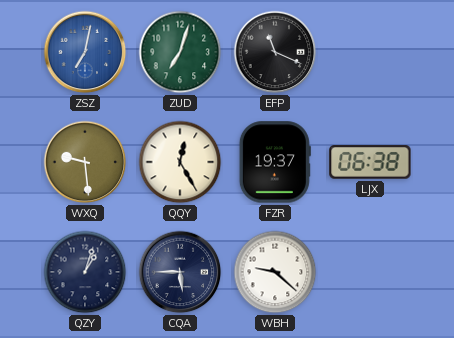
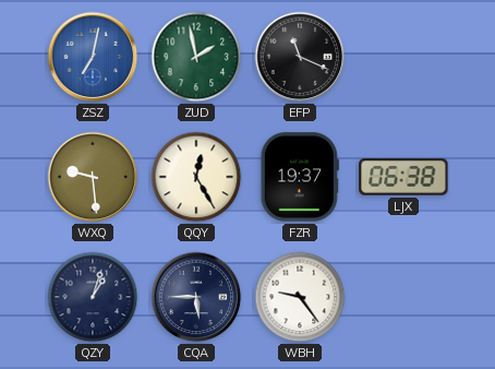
ZUD: 7:03 -> 1:58
WBH: 9:22 -> 9:24
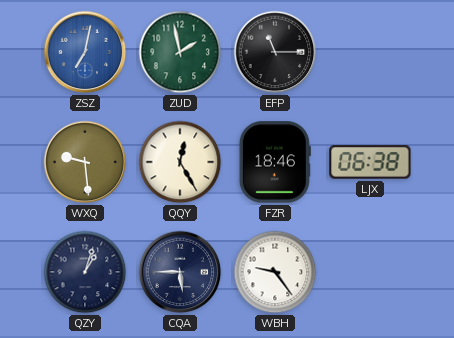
EFP: 11:19 -> 11:15
FZR: 19:37 -> 18:46
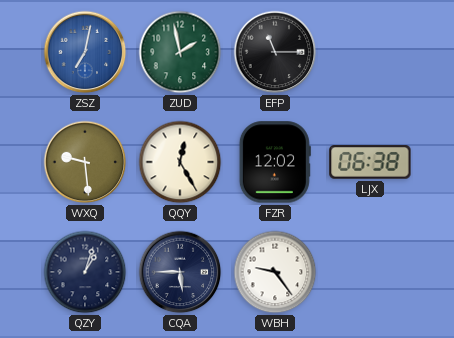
FZR: 18:46 -> 12:02
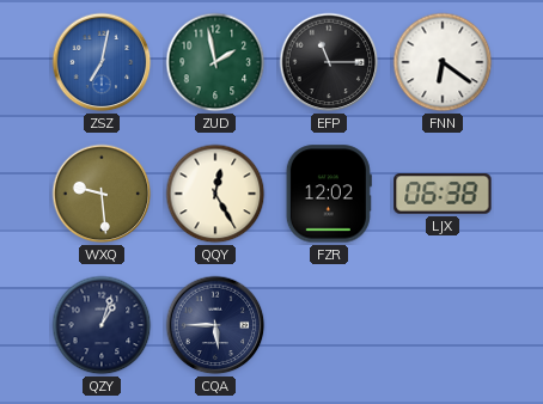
FNN: none -> 6:21
WBH: 9:24 -> none
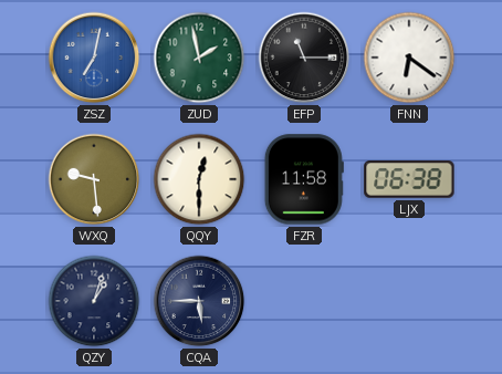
QQY: 12:25 -> 12:30
FZR: 12:02 -> 11:58
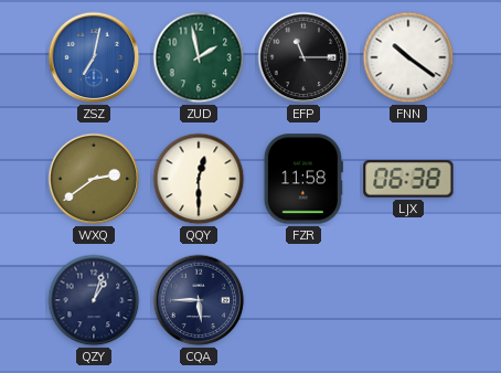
FNN: 6:21 -> 10:21
WXQ: 9:29 -> 2:39
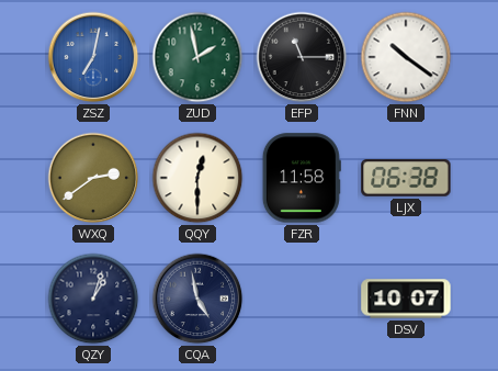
CQA: 5:45 -> 4:58
DSV: none -> 10:07
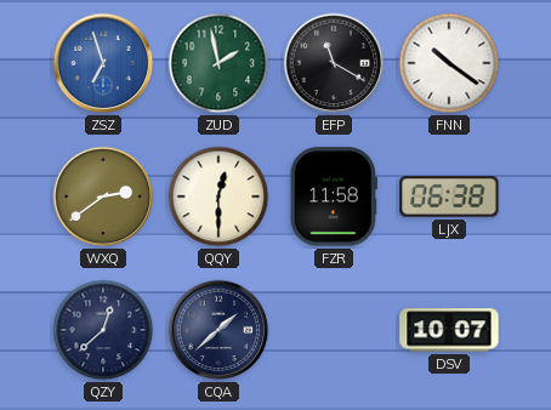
ZSZ: 7:02 -> 6:57
EFP: 11:15 -> 11:20
QZY: 1:03 -> 12:38
CQA: 4:58 -> 1:38
